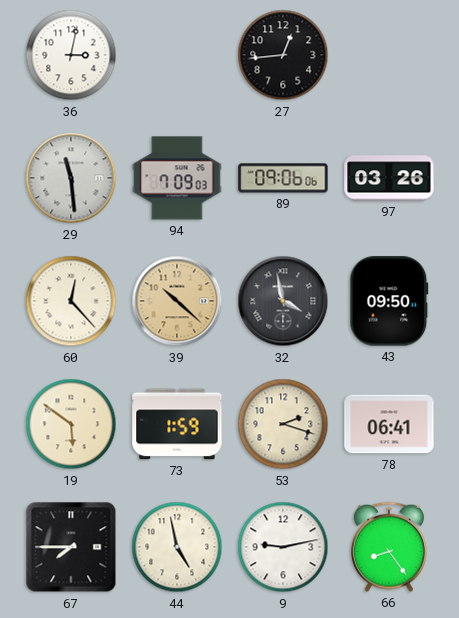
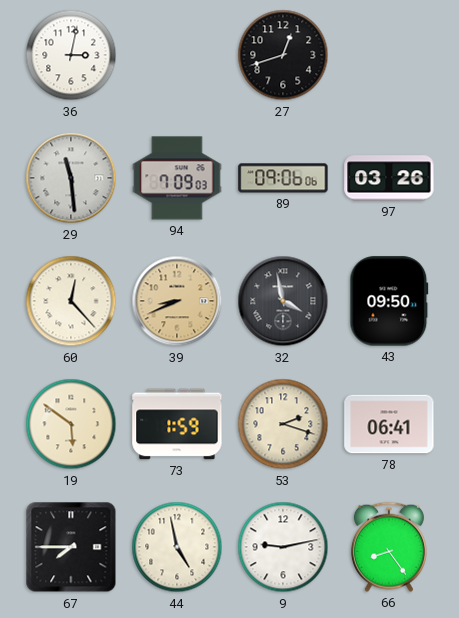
27: 12:44 -> 12:42
39: 10:22 -> 8:41
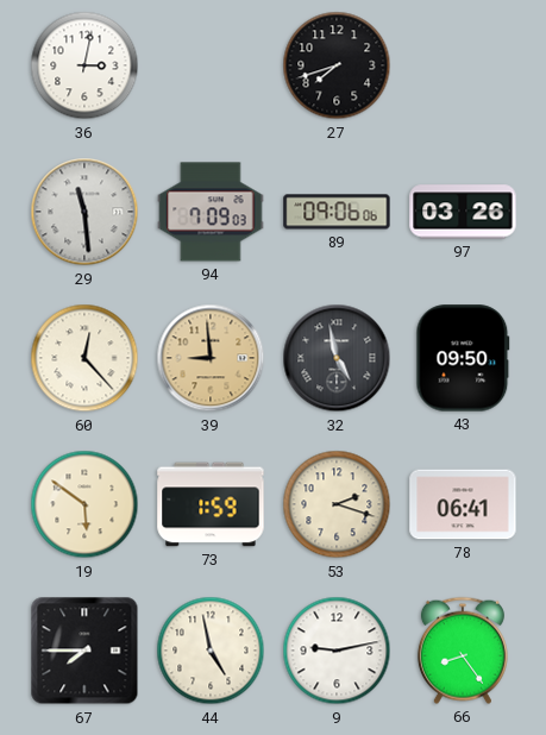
27: 12:42 -> 7:42
39: 8:41 -> 8:59
32: 3:58 -> 4:58
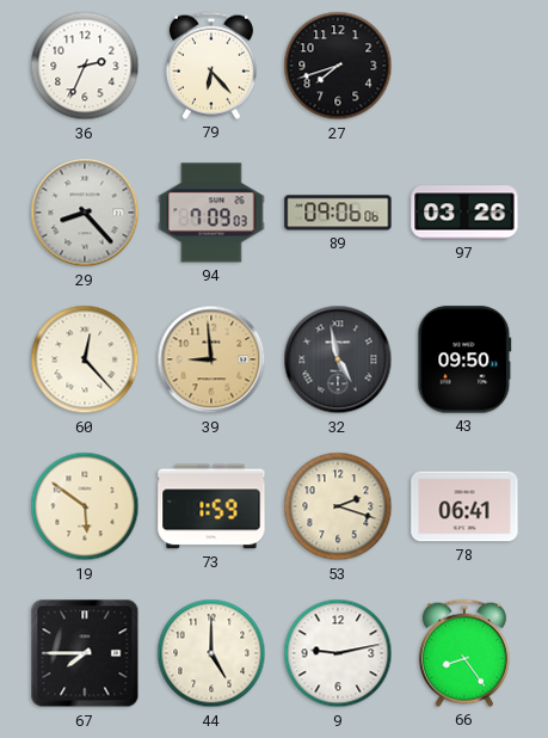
36: 3:02 -> 2:34
79: none -> 6:23
29: 11:29 -> 8:23
44: 4:58 -> 5:00
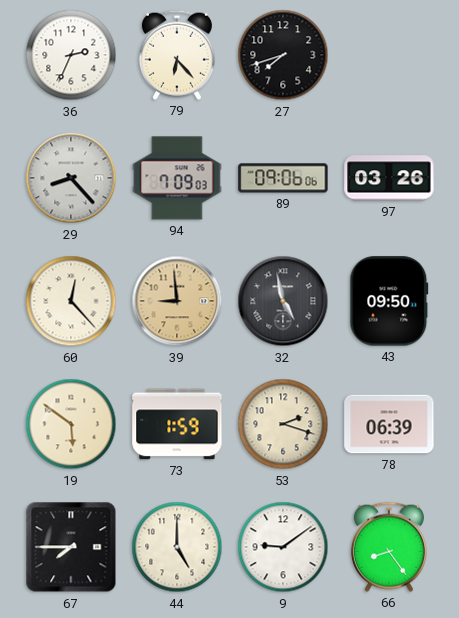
78: 06:41 -> 06:39
9: 9:13 -> 9:09
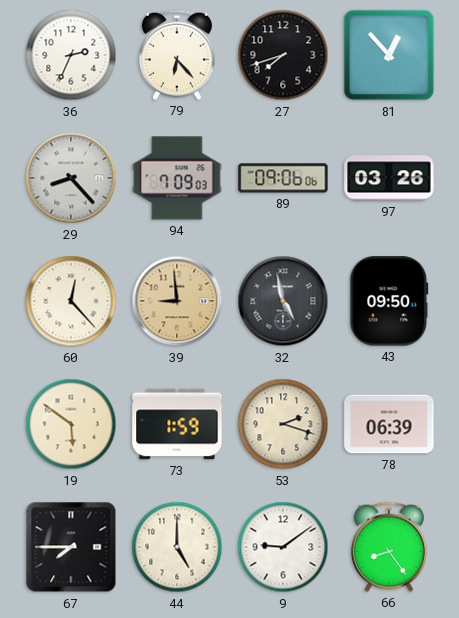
81: none -> 12:53
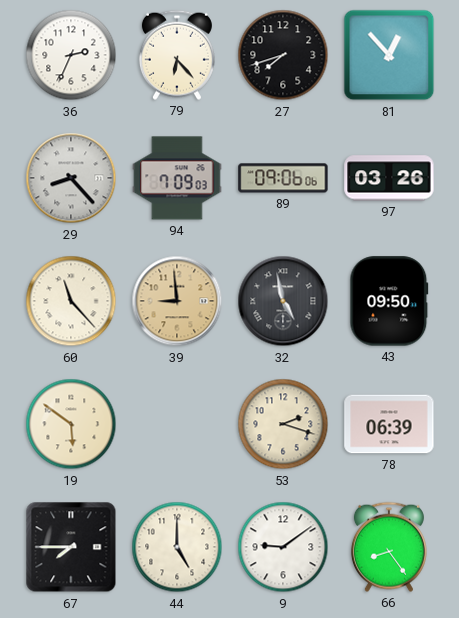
60: 12:23 -> 11:23
73: 1:59 -> none
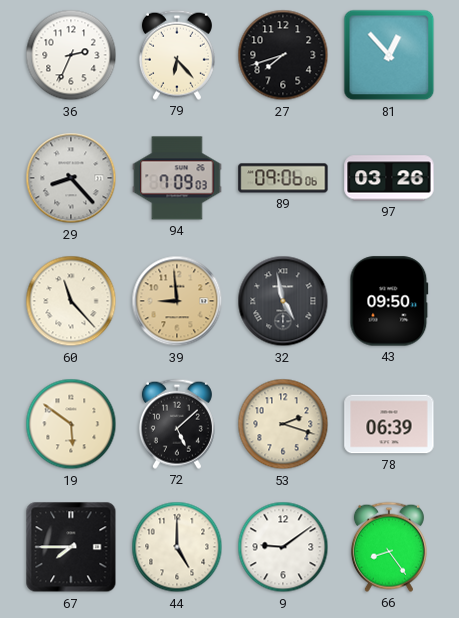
72: none -> 5:08
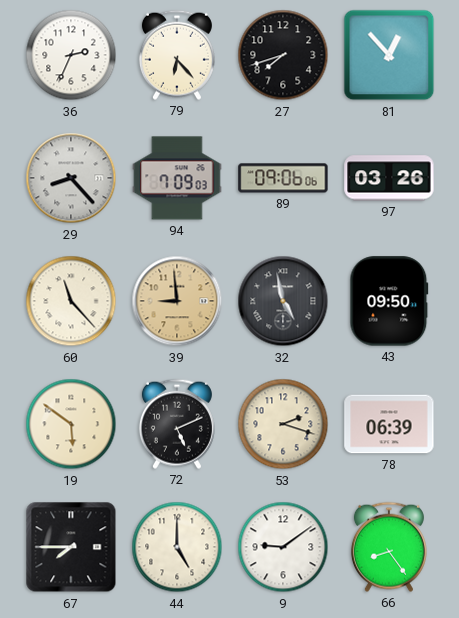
72: 5:08 -> 5:11
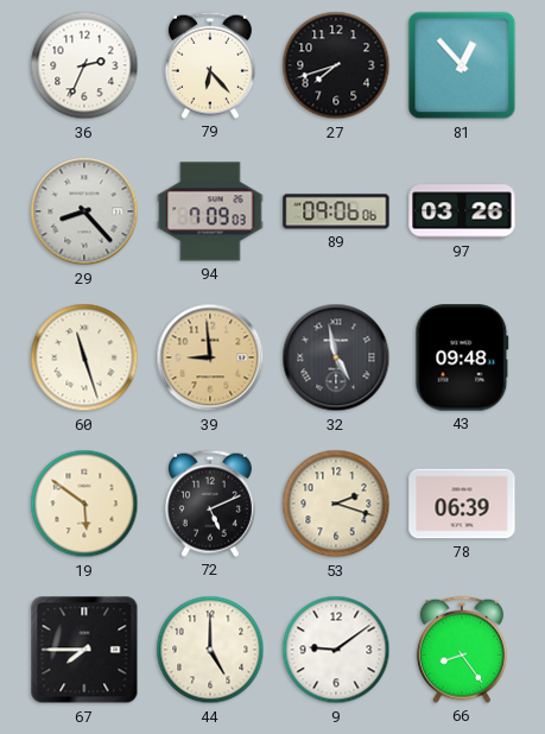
60: 11:23 -> 11:27
43: 09:50 -> 09:48
